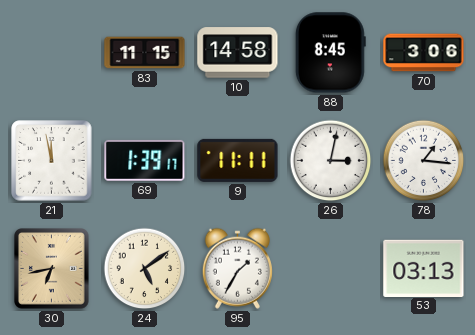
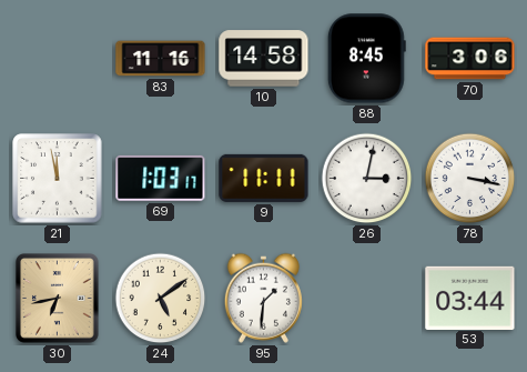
83: 11:15 -> 11:16
69: 1:39 -> 1:03
78: 1:16 -> 3:17
95: 1:35 -> 1:31
53: 03:13 -> 03:44
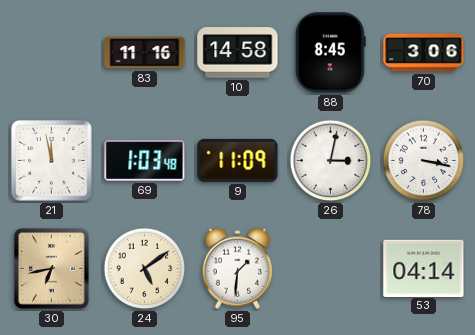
69: 1:03:17 -> 1:03:48
9: 11:11 -> 11:09
53: 03:44 -> 04:14
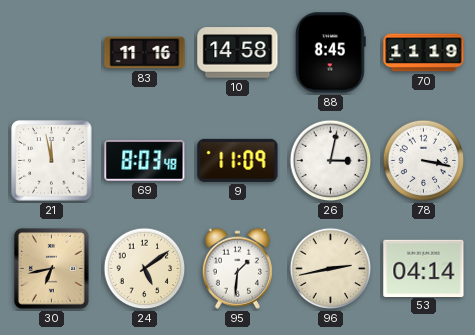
70: 3:06 -> 11:19
69: 1:03 -> 8:03
96: none -> 2:43
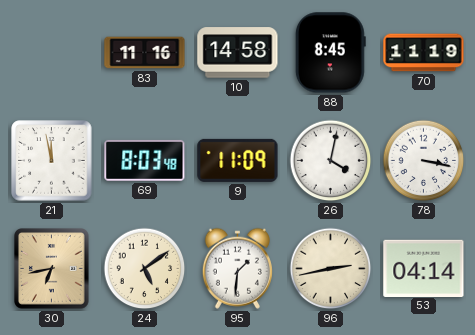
26: 3:02 -> 4:02
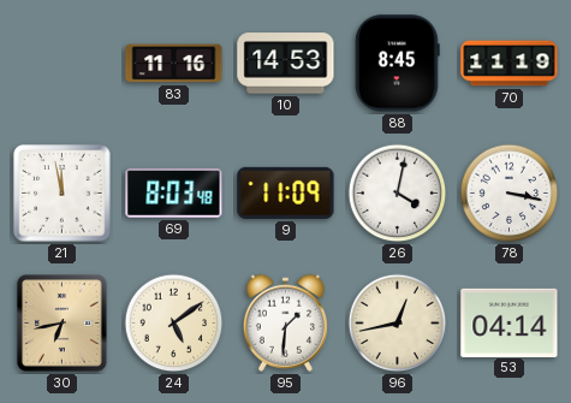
10: 14:58 -> 14:53
96: 2:43 -> 12:43
